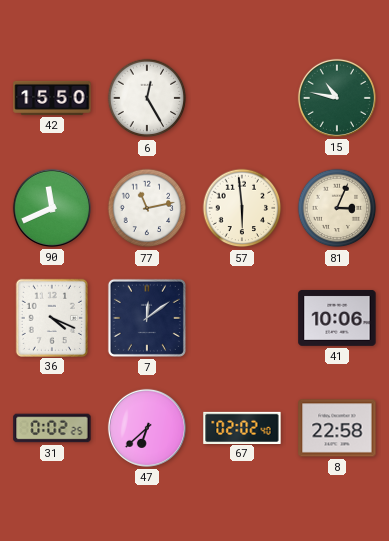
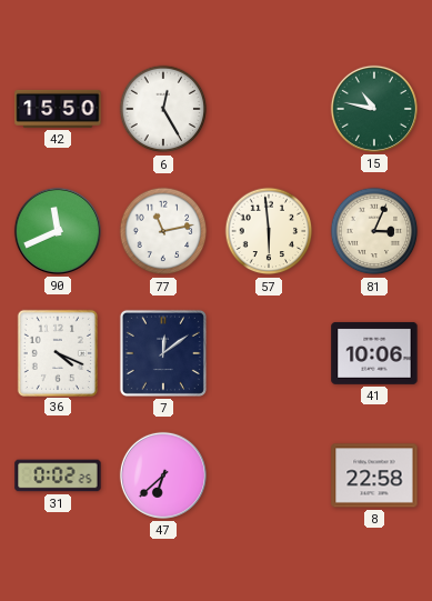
67: 02:02 -> none
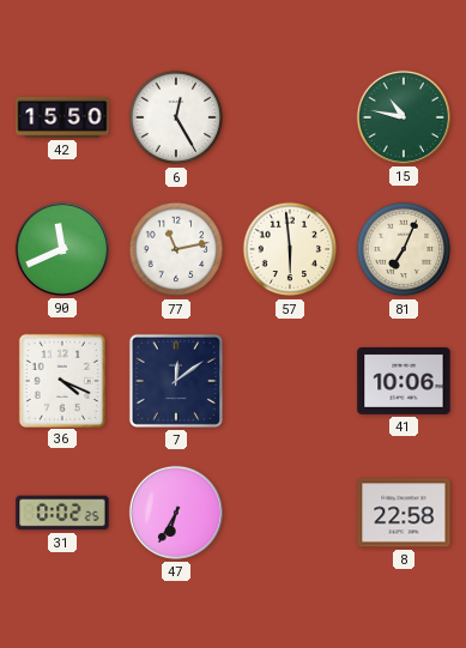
81: 3:04 -> 7:04
47: 6:38 -> 6:35
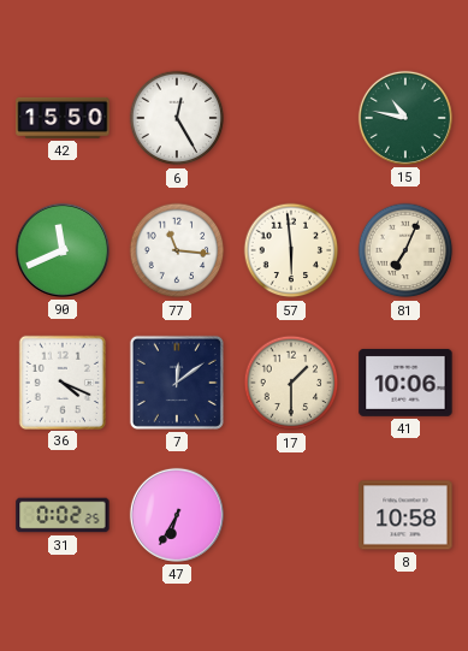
77: 11:13 -> 11:16
17: none -> 1:30
8: 22:58 -> 10:58
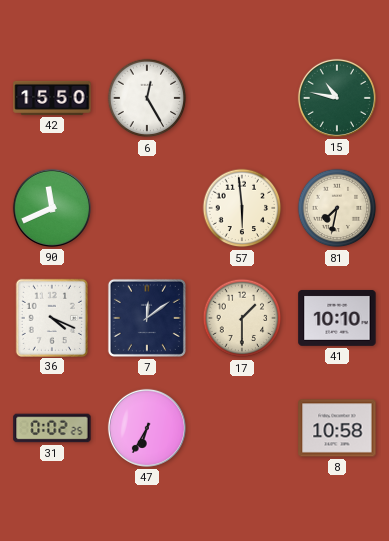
77: 11:16 -> none
81: 7:04 -> 7:32
41: 10:06 -> 10:10
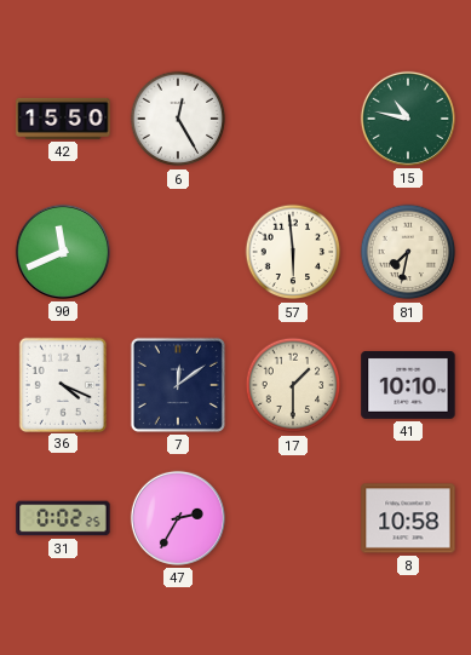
47: 6:35 -> 2:35
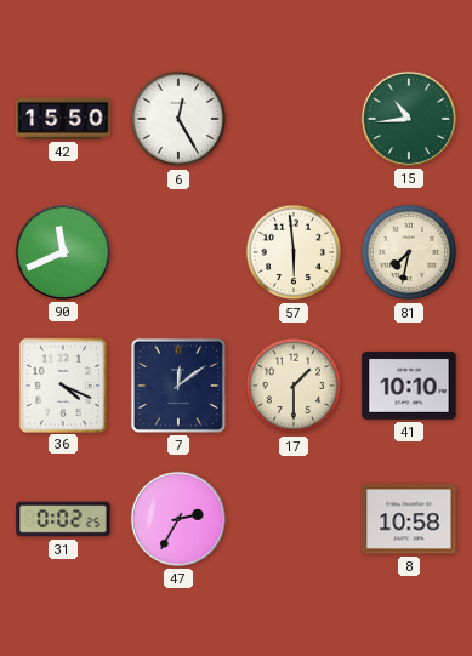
15: 10:47 -> 10:44
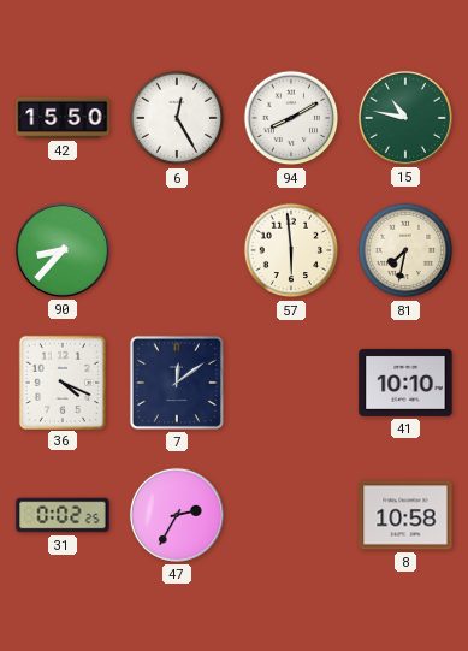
94: none -> 8:10
15: 10:44 -> 10:47
90: 11:41 -> 8:37
17: 1:30 -> none
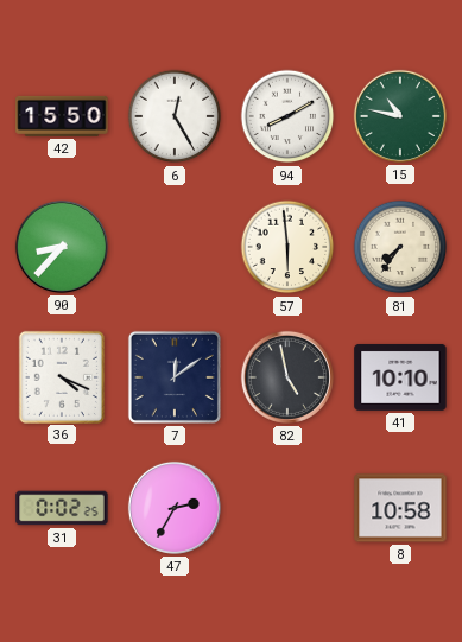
81: 7:32 -> 7:36
82: none -> 4:58
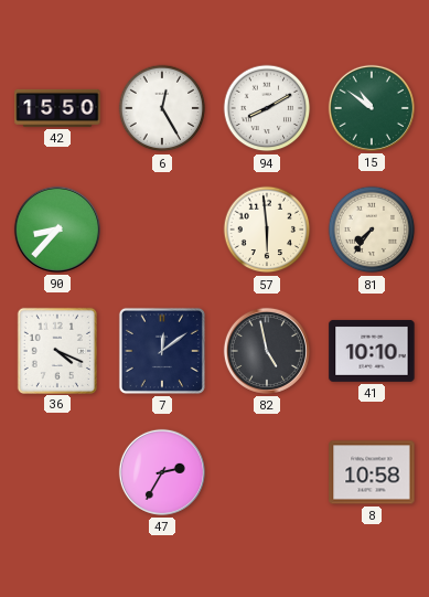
15: 10:47 -> 10:51
31: 0:02 -> none
